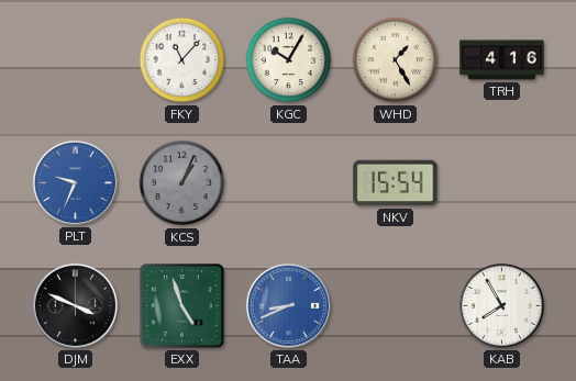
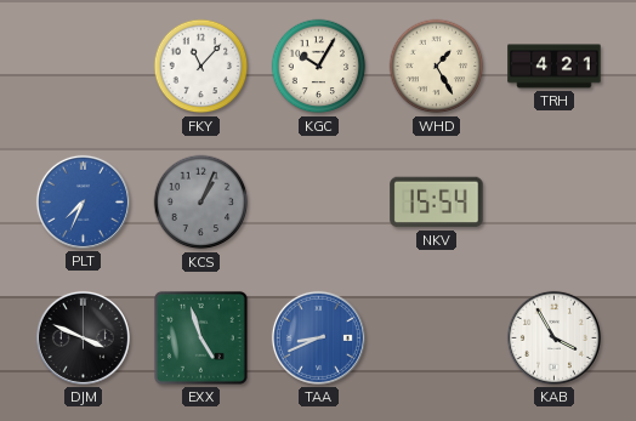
TRH: 4:16 -> 4:21
PLT: 9:34 -> 7:34
KAB: 7:55 -> 3:55
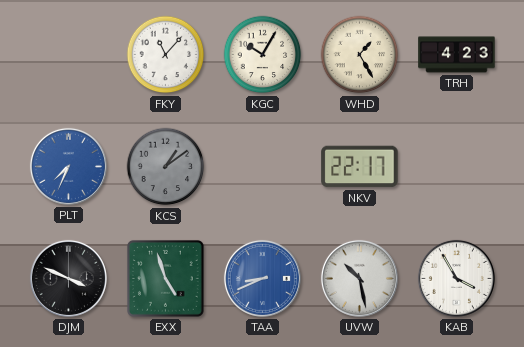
TRH: 4:21 -> 4:23
KCS: 1:04 -> 1:09
NKV: 15:54 -> 22:17
UVW: none -> 10:28
